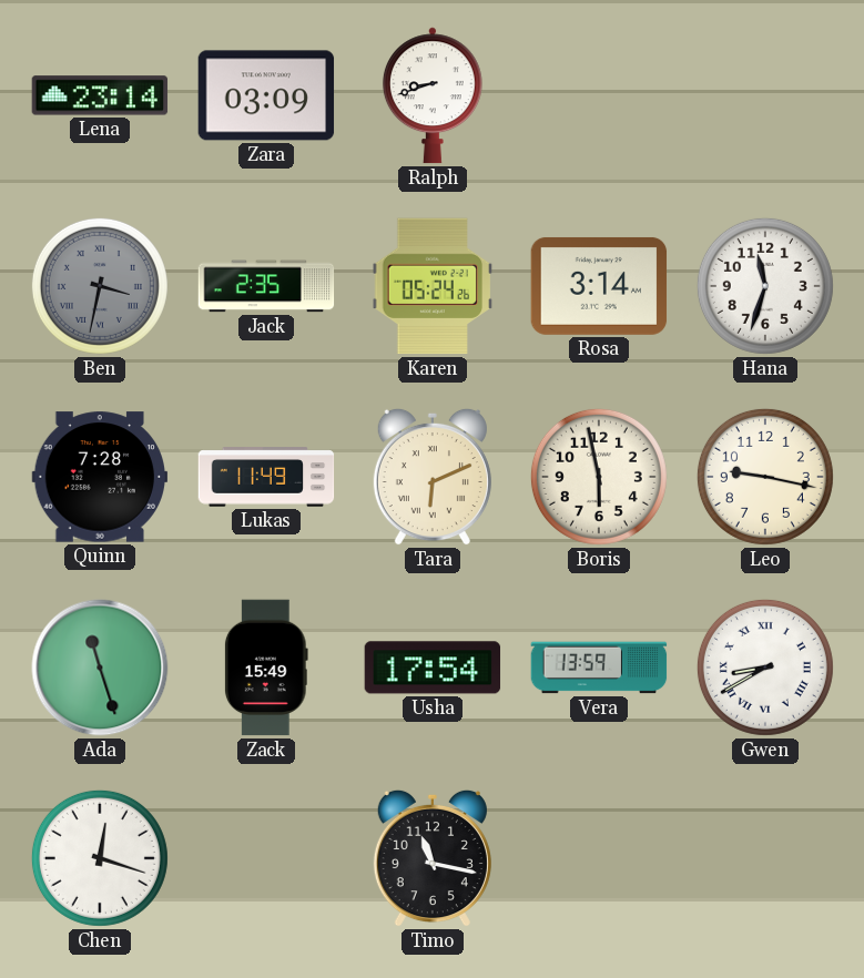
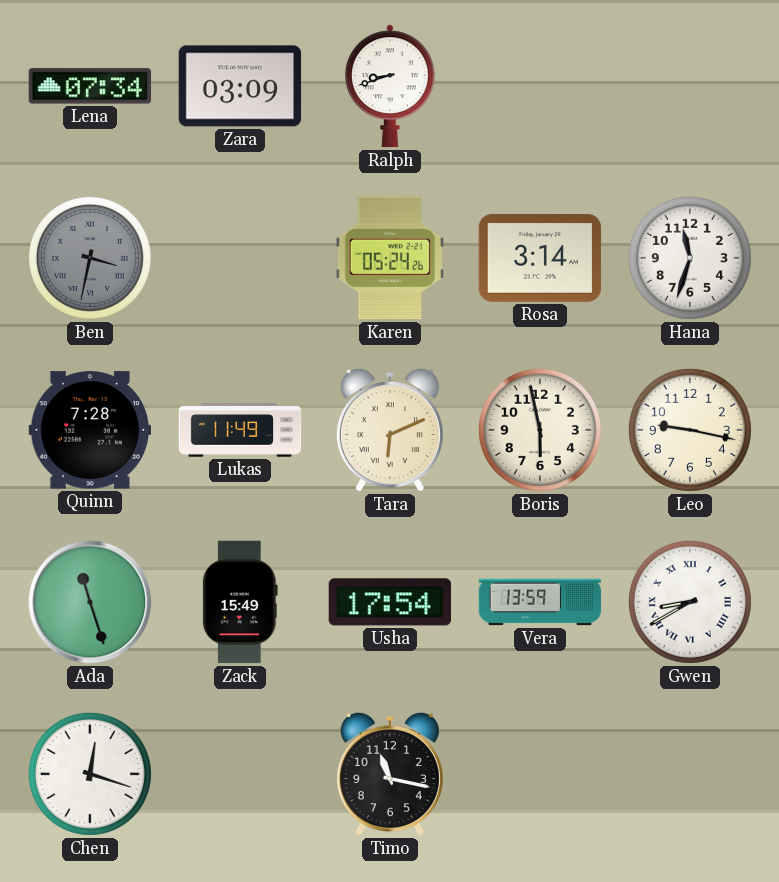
Lena: 23:14 -> 07:34
Jack: 2:35 -> none
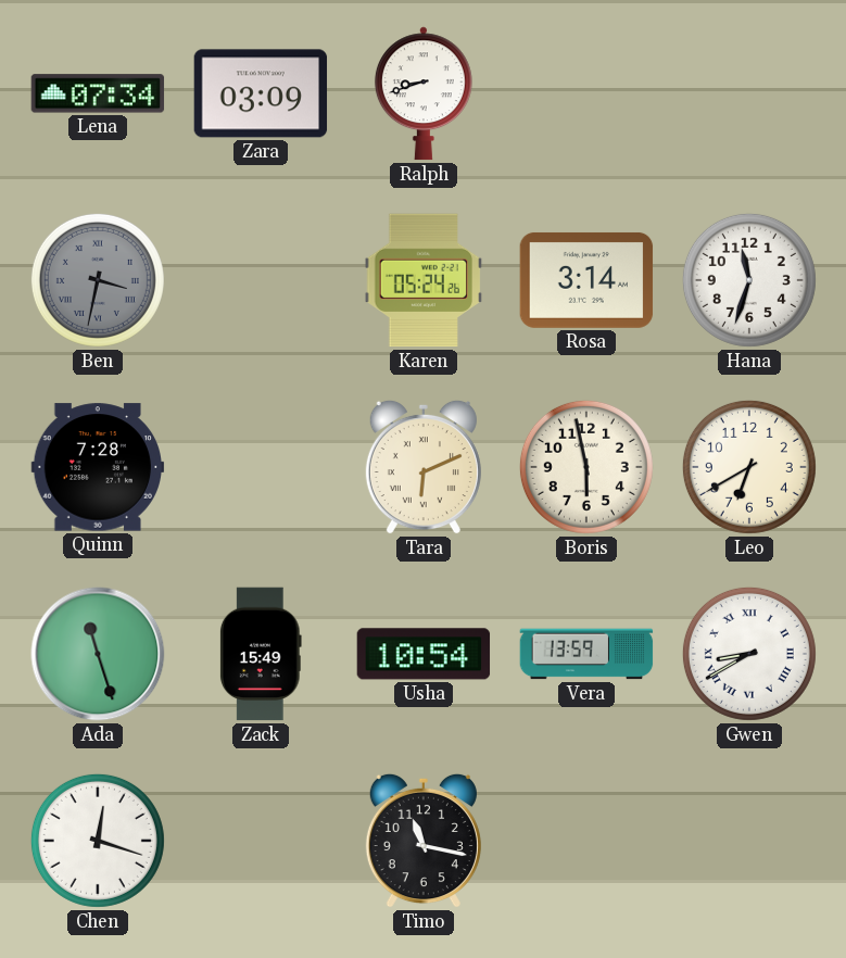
Lukas: 11:49 -> none
Leo: 9:17 -> 6:40
Usha: 17:54 -> 10:54
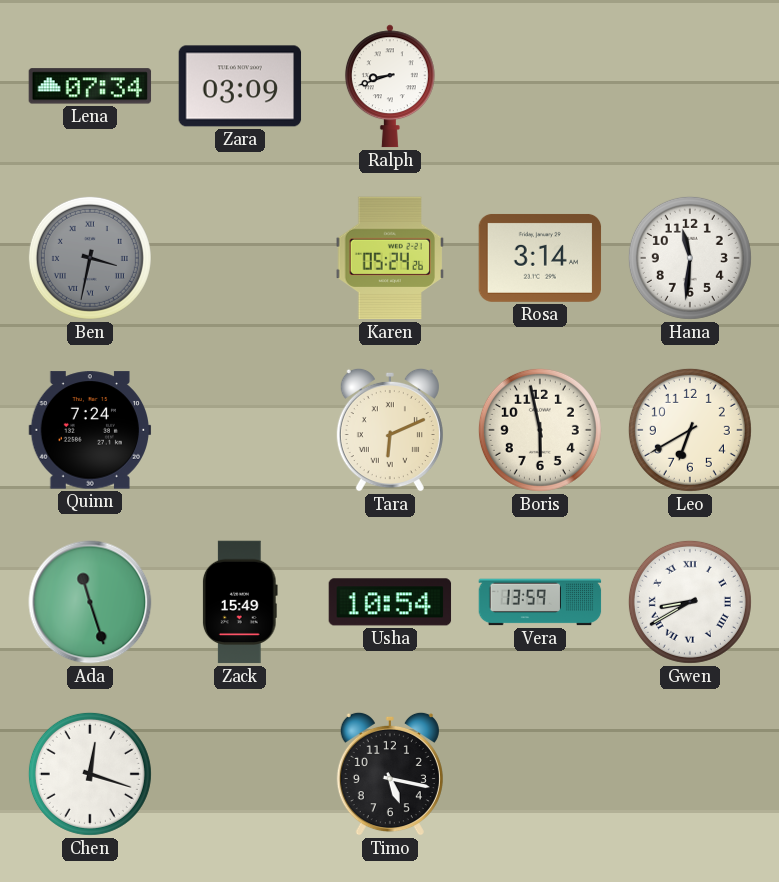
Hana: 11:33 -> 11:31
Quinn: 7:28 -> 7:24
Timo: 11:17 -> 5:17
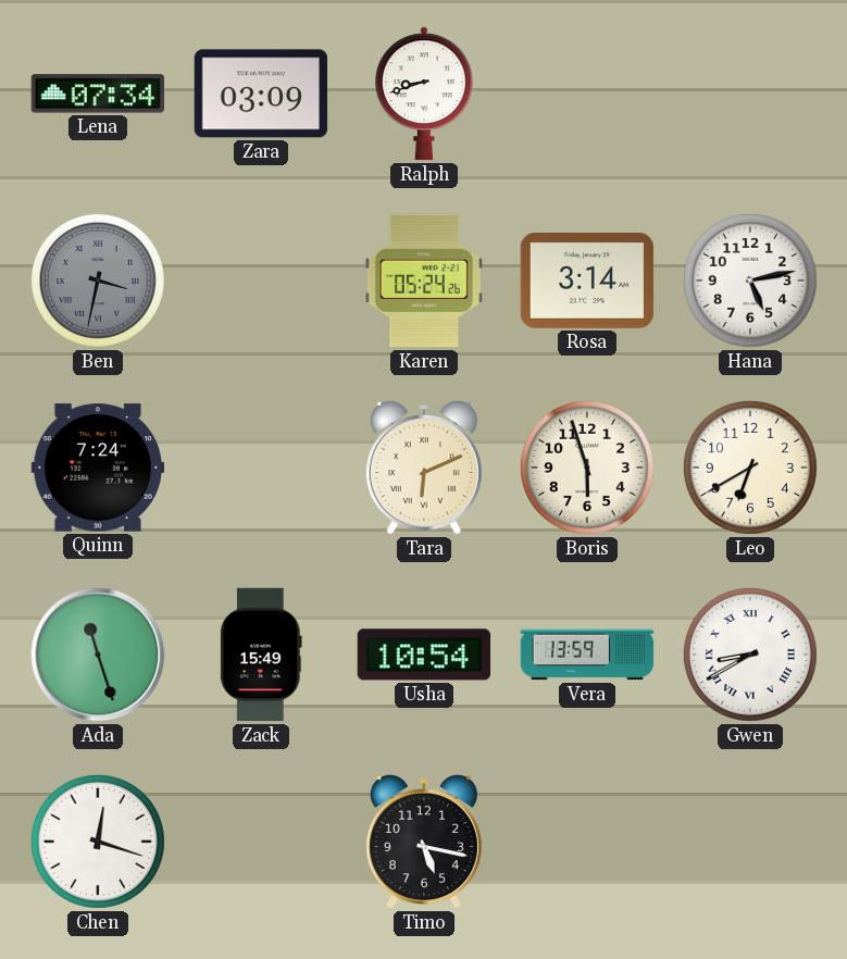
Hana: 11:31 -> 5:13
Boris: 5:58 -> 5:57
